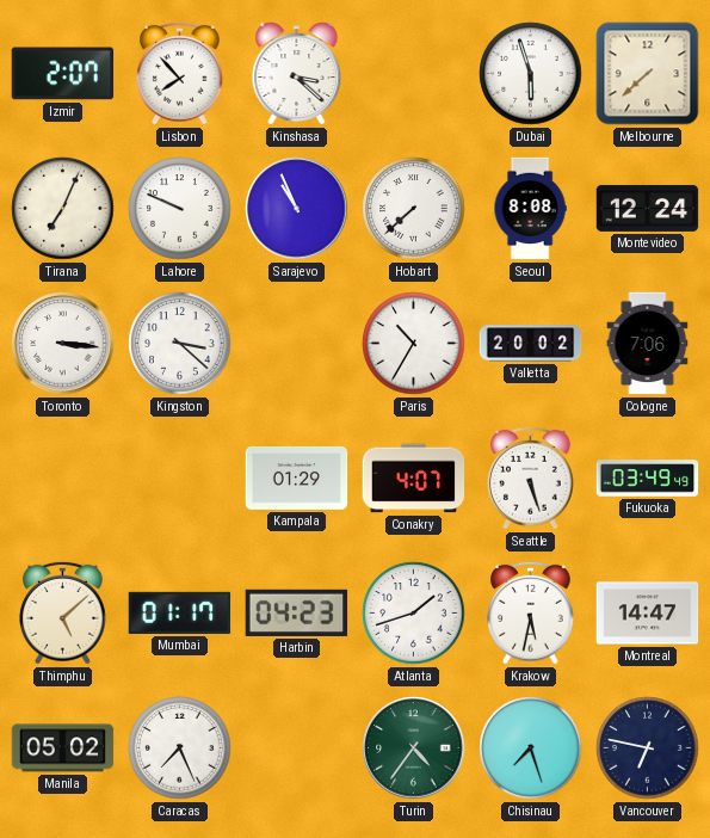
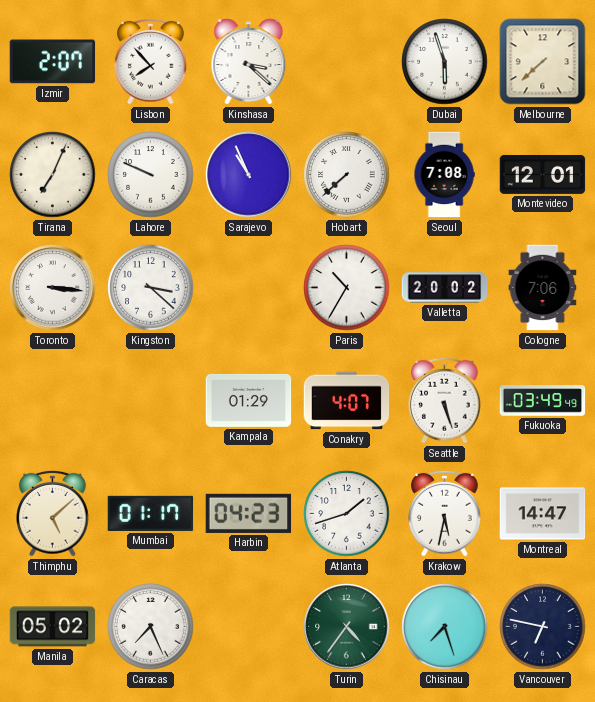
Seoul: 8:08 -> 7:08
Montevideo: 12:24 -> 12:01
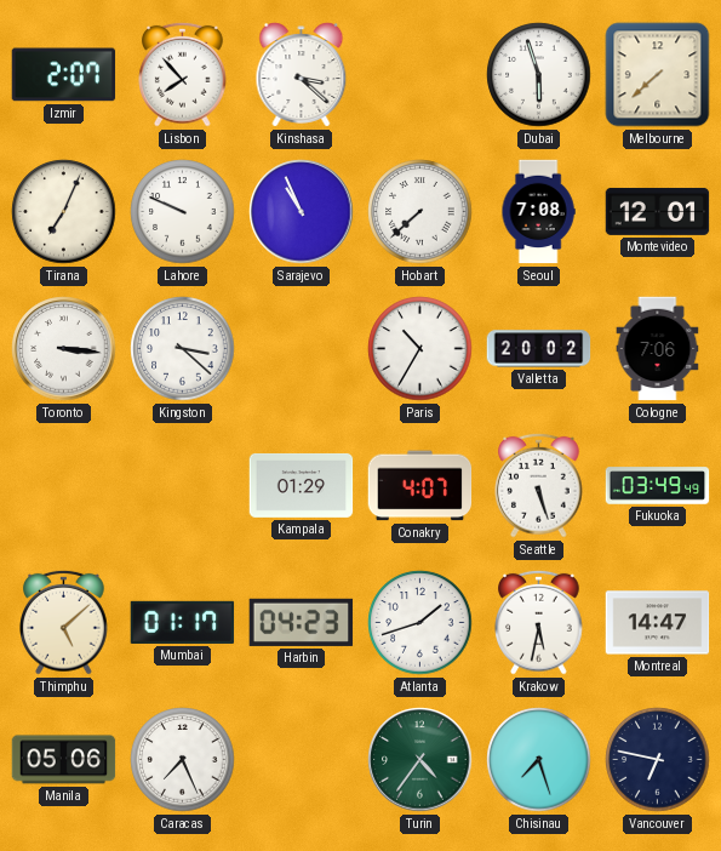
Manila: 05:02 -> 05:06
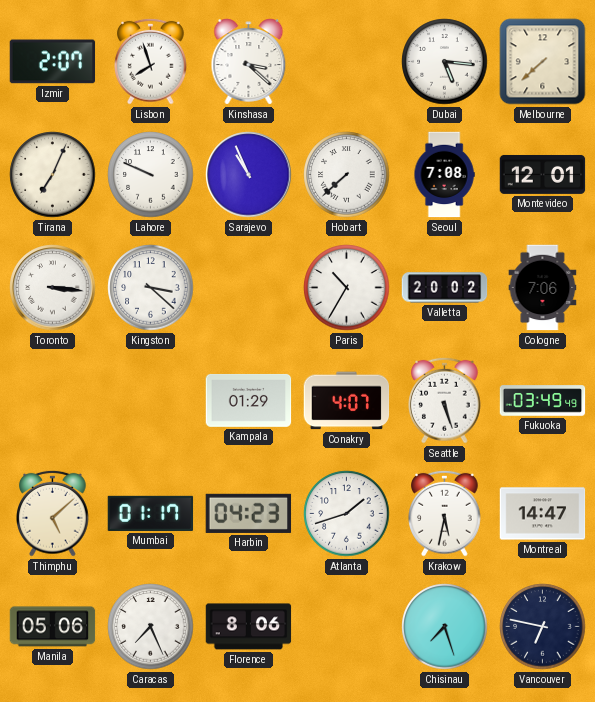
Lisbon: 7:53 -> 7:57
Dubai: 5:57 -> 5:16
Florence: none -> 8:06
Turin: 4:36 -> none
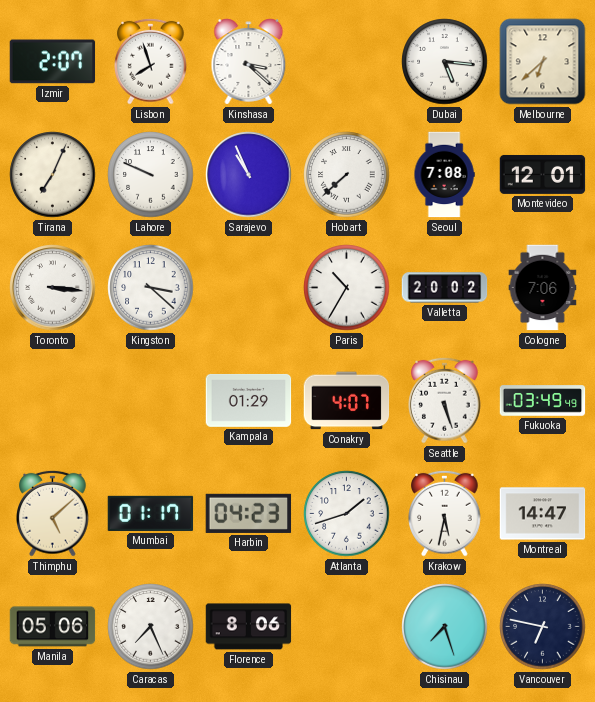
Melbourne: 7:38 -> 6:38
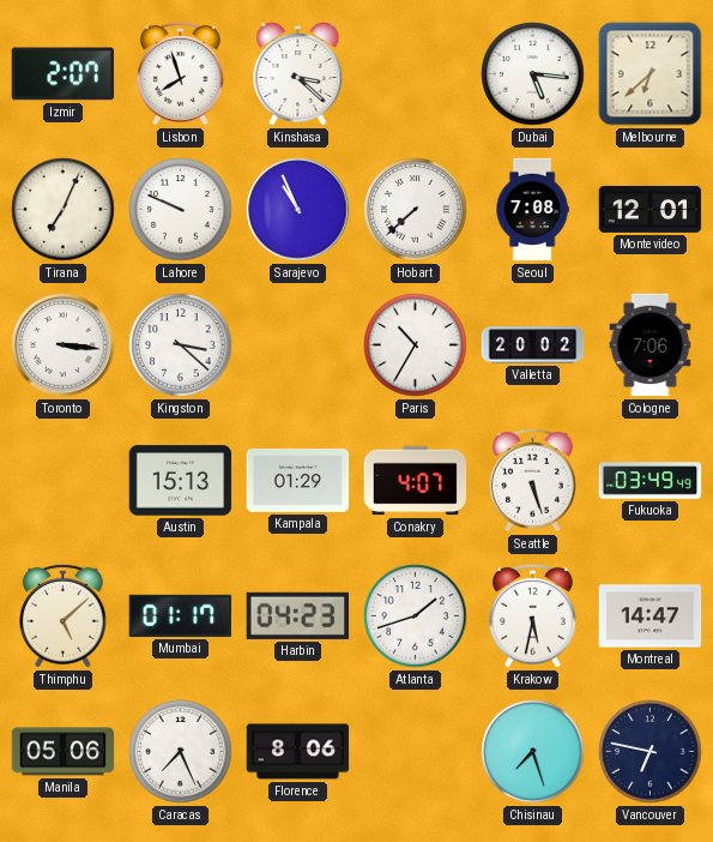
Austin: none -> 15:13
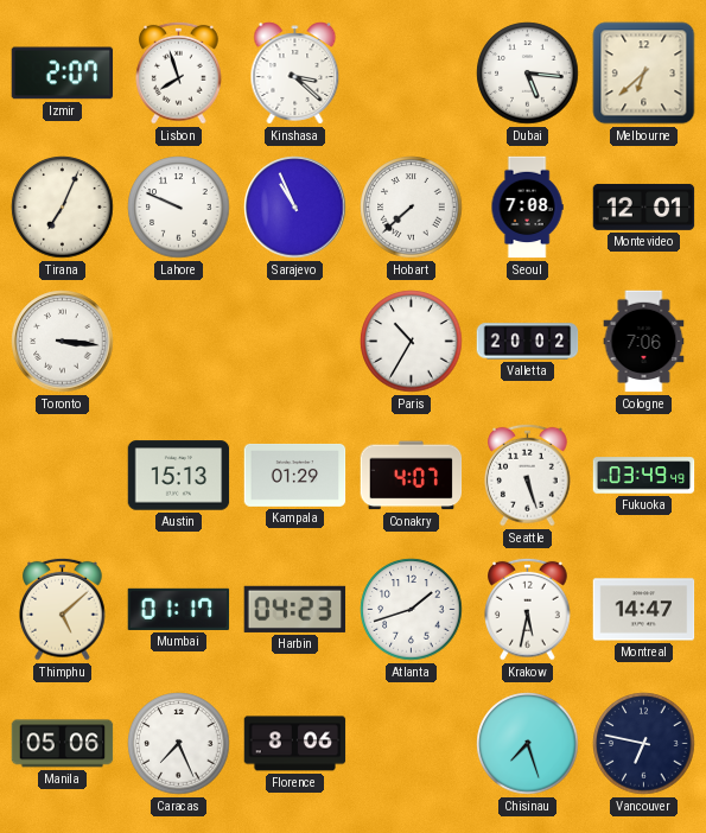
Kingston: 3:22 -> none
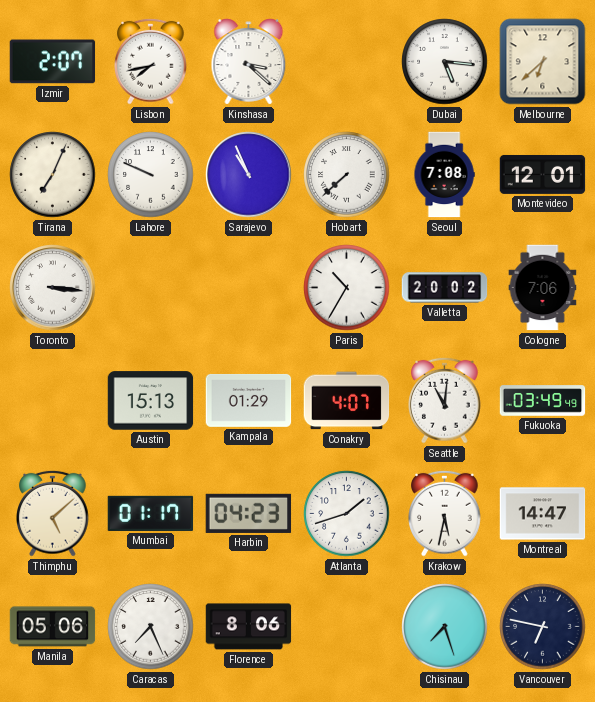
Lisbon: 7:57 -> 7:43
Seattle: 5:27 -> 11:01
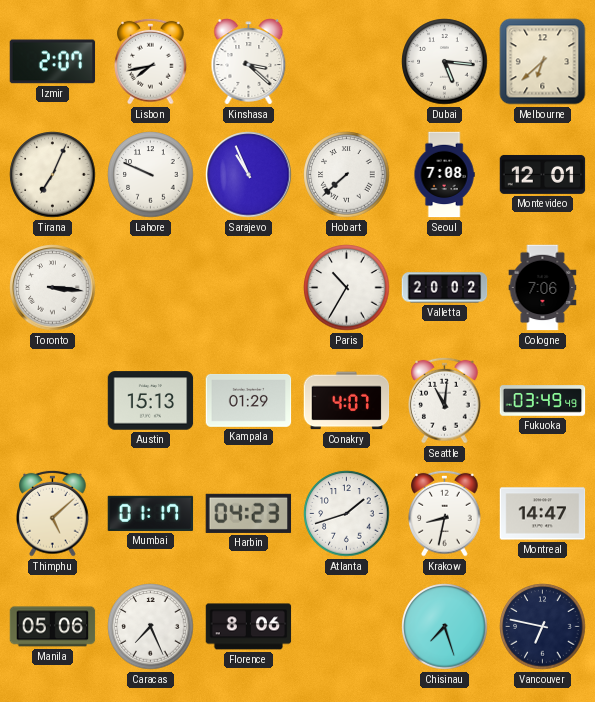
Krakow: 5:32 -> 8:32
